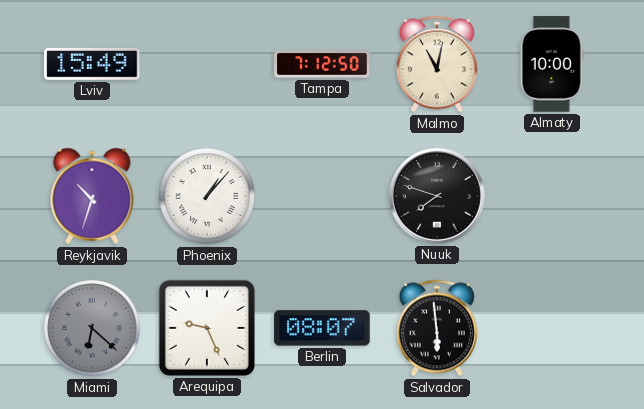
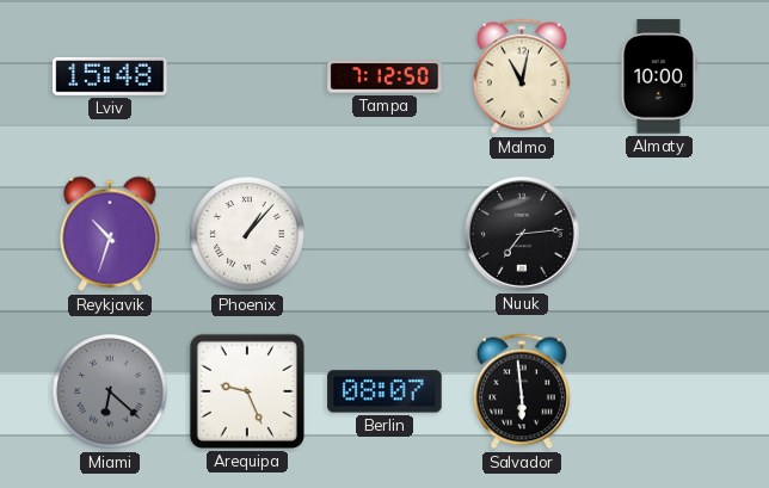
Lviv: 15:49 -> 15:48
Nuuk: 7:48 -> 7:14
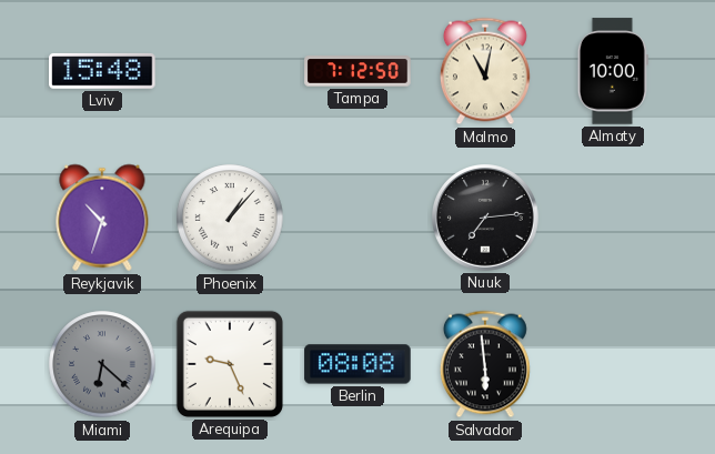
Berlin: 08:07 -> 08:08
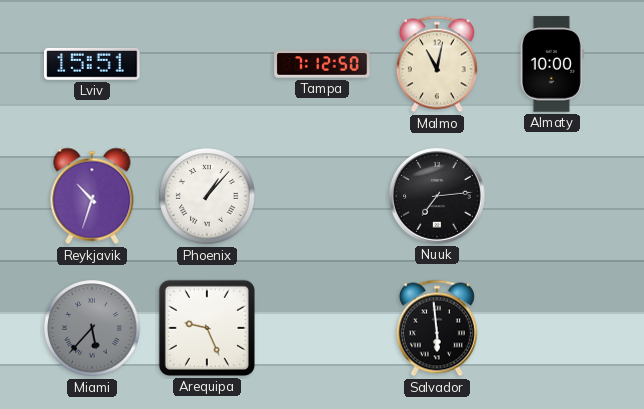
Lviv: 15:48 -> 15:51
Miami: 6:22 -> 5:37
Berlin: 08:08 -> none
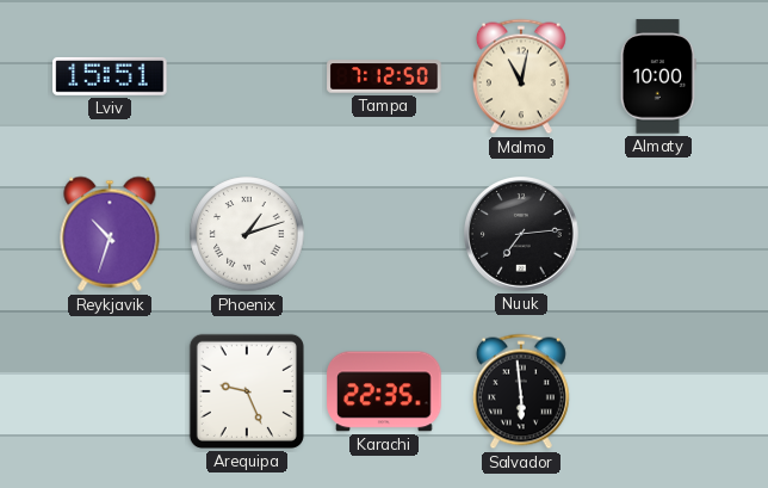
Phoenix: 1:07 -> 1:12
Miami: 5:37 -> none
Karachi: none -> 22:35
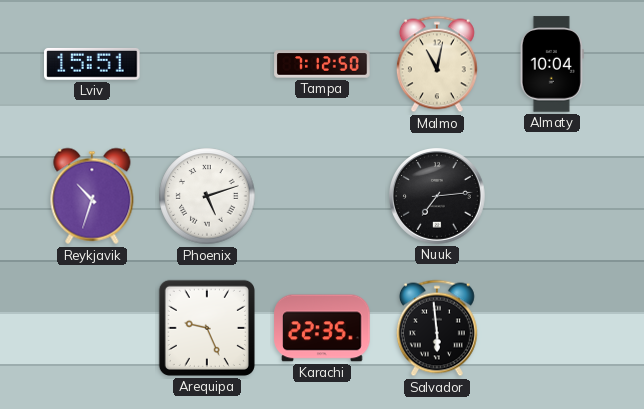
Almaty: 10:00 -> 10:04
Phoenix: 1:12 -> 5:12
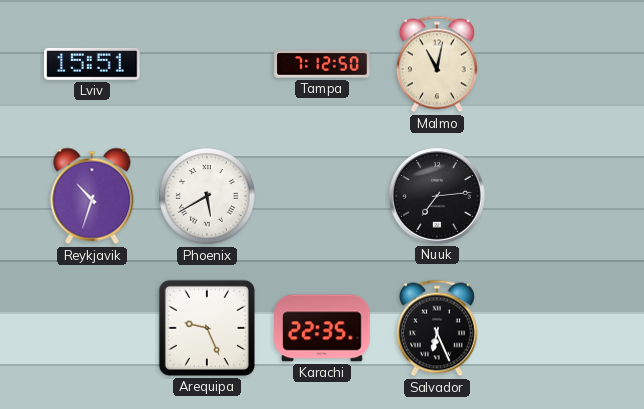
Almaty: 10:04 -> none
Phoenix: 5:12 -> 5:40
Salvador: 5:59 -> 6:26
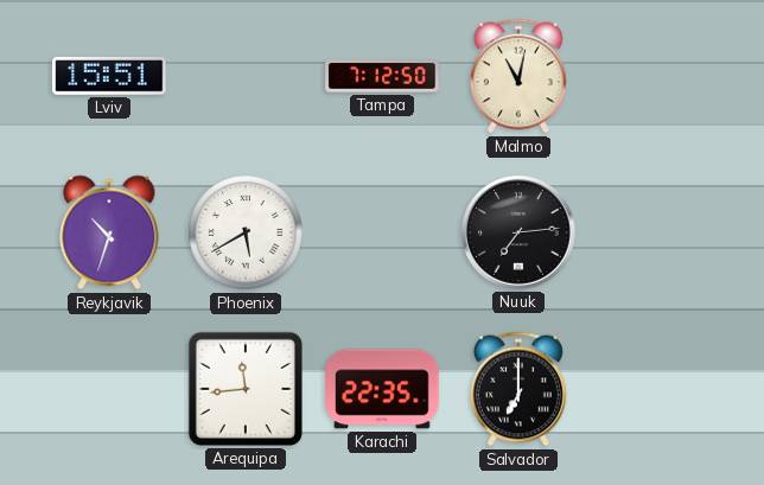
Arequipa: 9:26 -> 11:44
Salvador: 6:26 -> 7:00
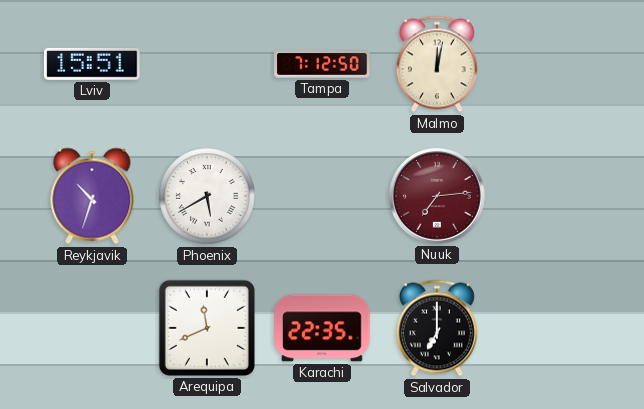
Malmo: 11:02 -> 12:02
Nuuk dial: black -> burgundy
Arequipa: 11:44 -> 11:41
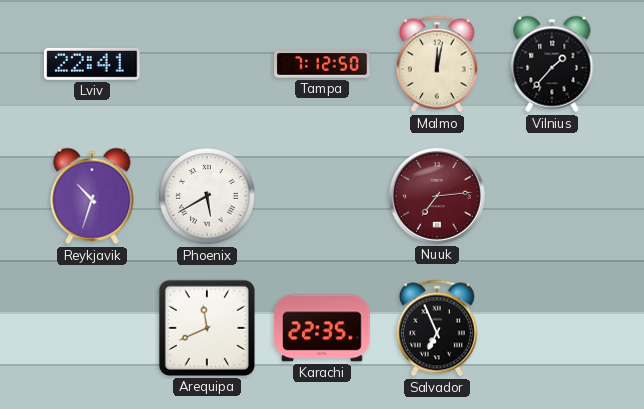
Lviv: 15:51 -> 22:41
Vilnius: none -> 1:37
Salvador: 7:00 -> 6:56
